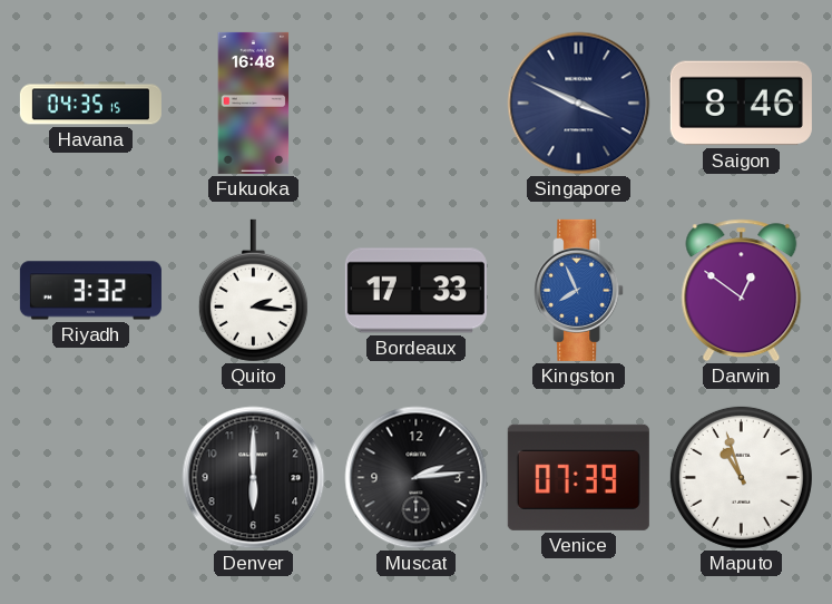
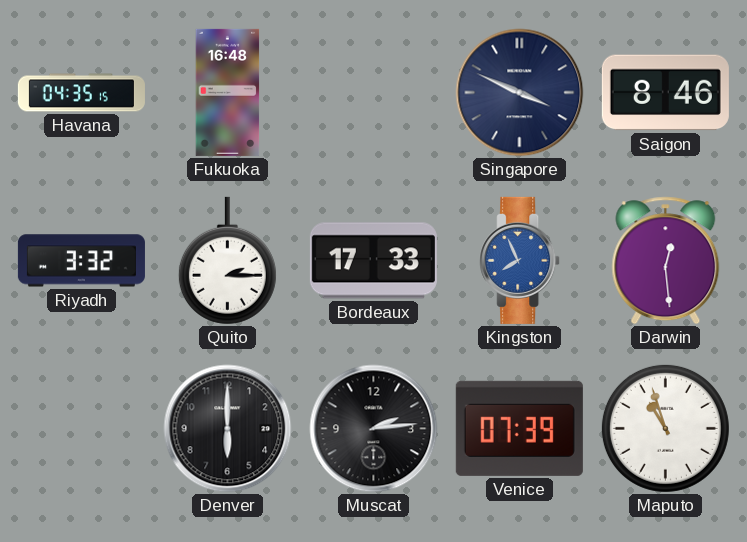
Quito: 2:16 -> 2:15
Darwin: 12:51 -> 12:29
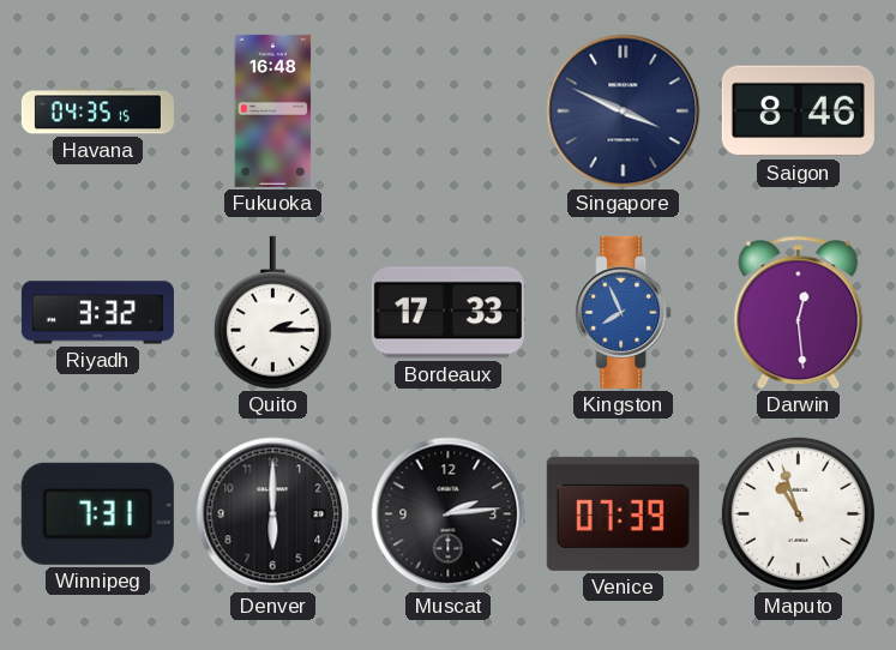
Winnipeg: none -> 7:31
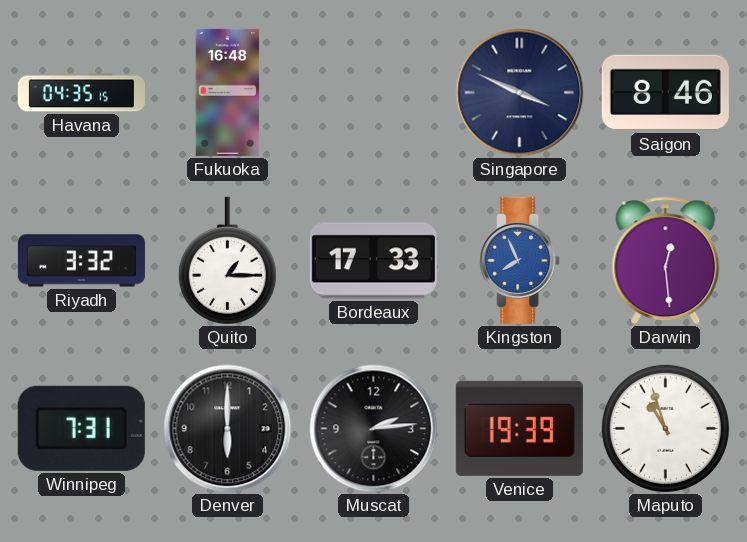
Quito: 2:15 -> 1:15
Venice: 07:39 -> 19:39
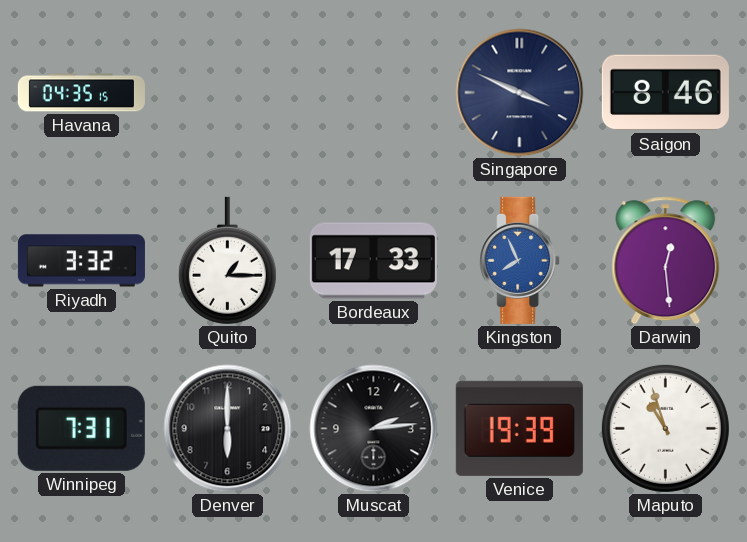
Fukuoka: 16:48 -> none
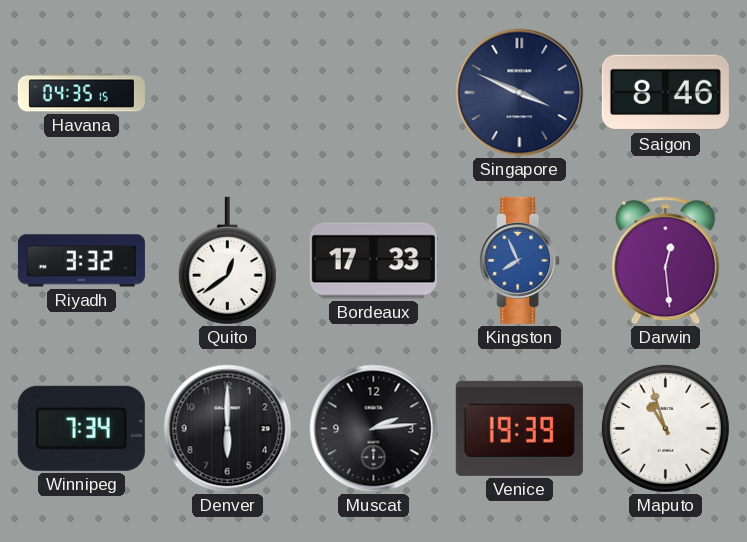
Quito: 1:15 -> 12:39
Winnipeg: 7:31 -> 7:34
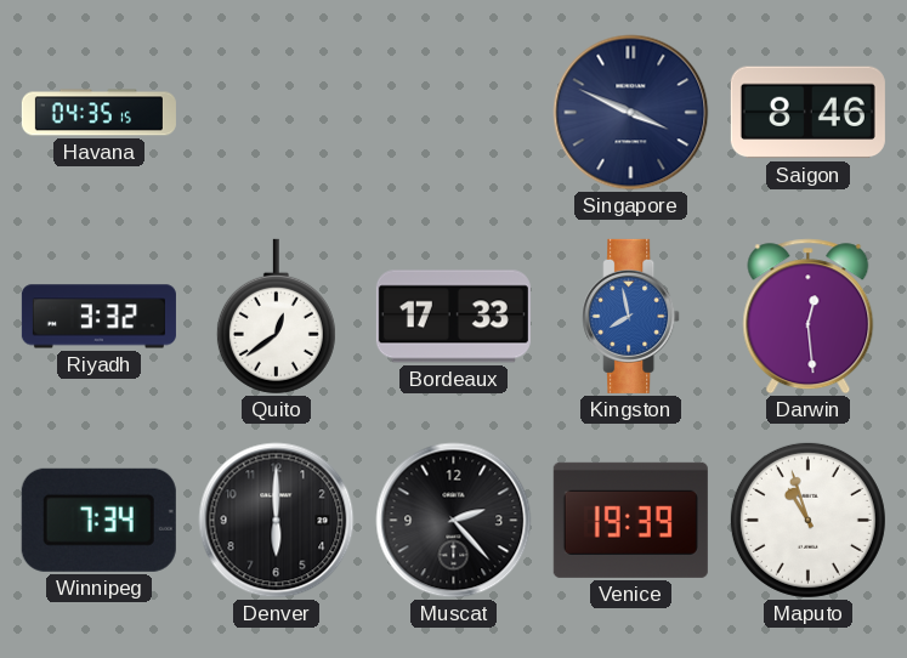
Kingston: 7:56 -> 7:58
Muscat: 2:14 -> 2:23
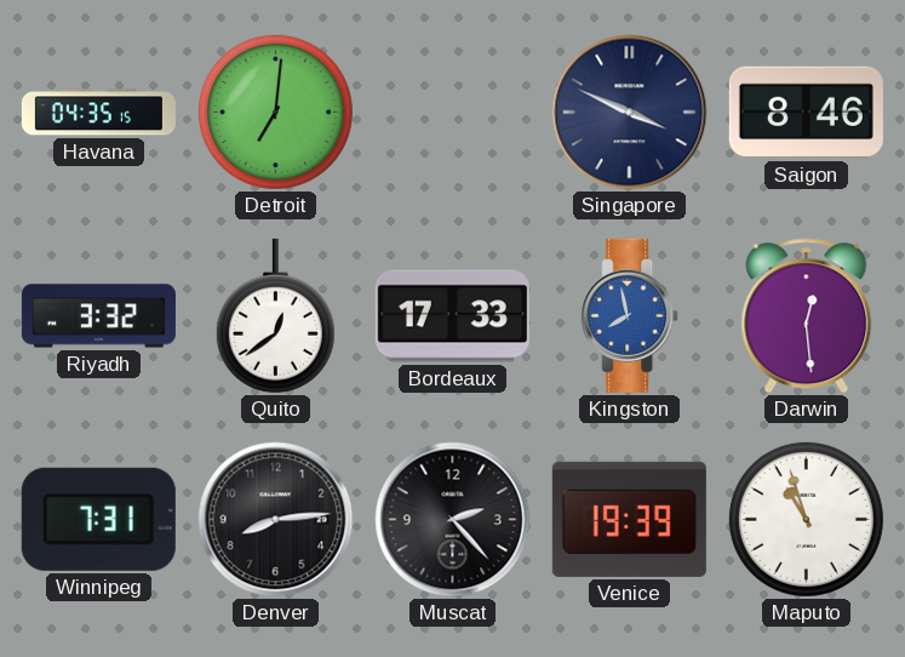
Detroit: none -> 7:01
Winnipeg: 7:34 -> 7:31
Denver: 6:00 -> 8:14
